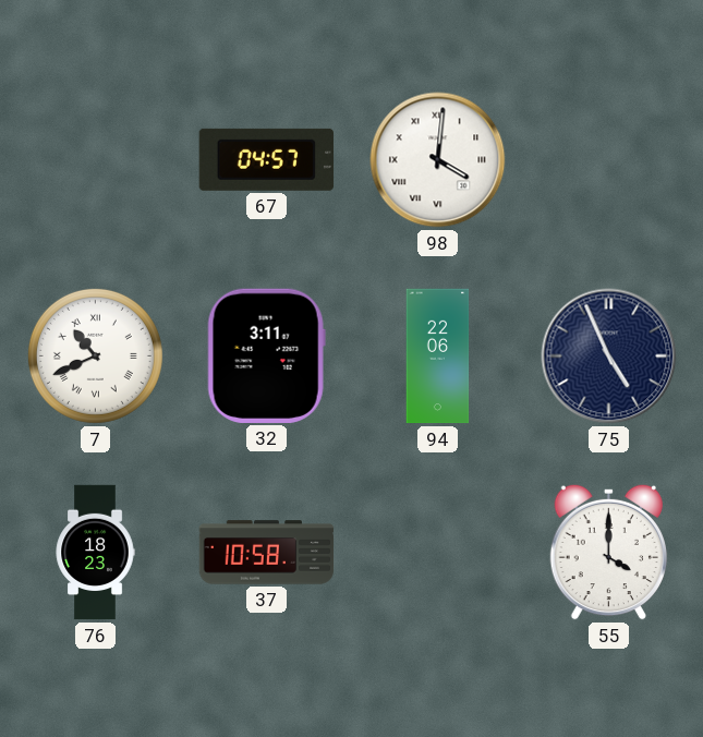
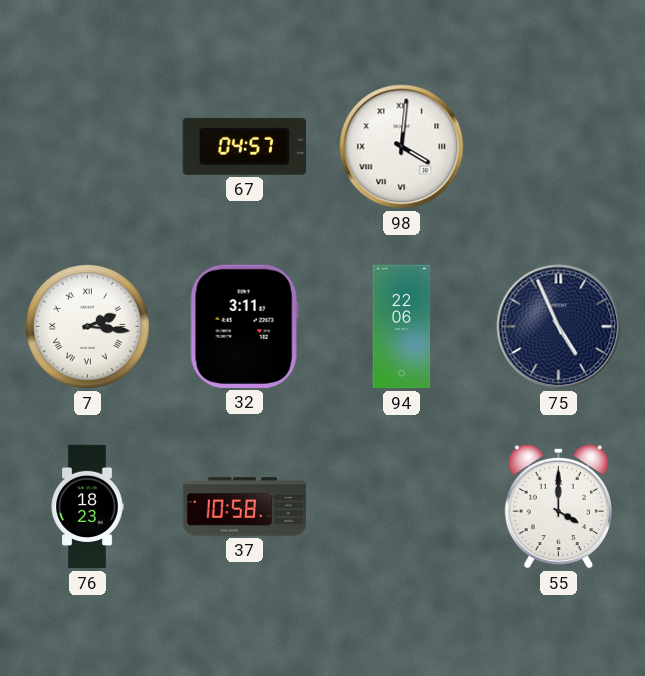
7: 10:41 -> 2:16
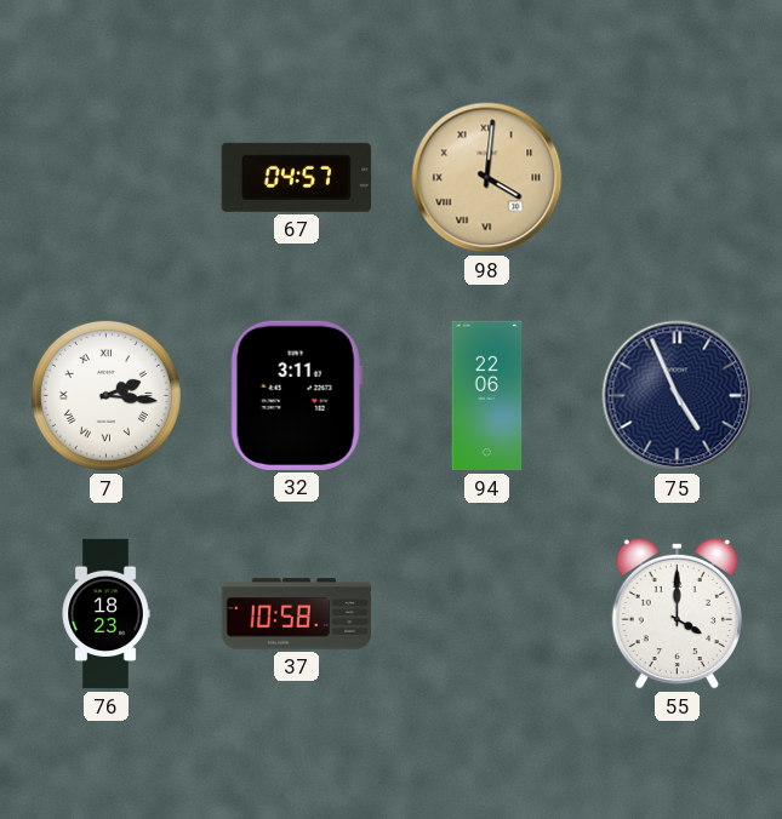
98 dial: white -> champagne
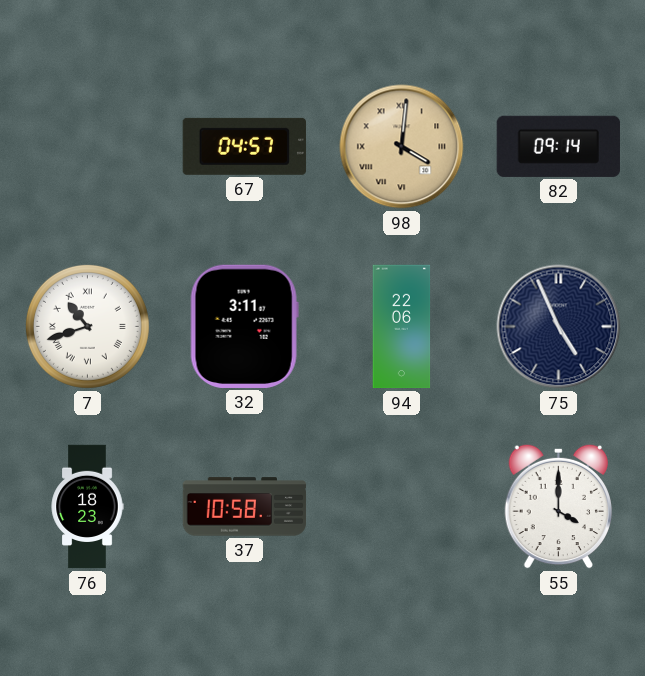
82: none -> 09:14
7: 2:16 -> 10:42
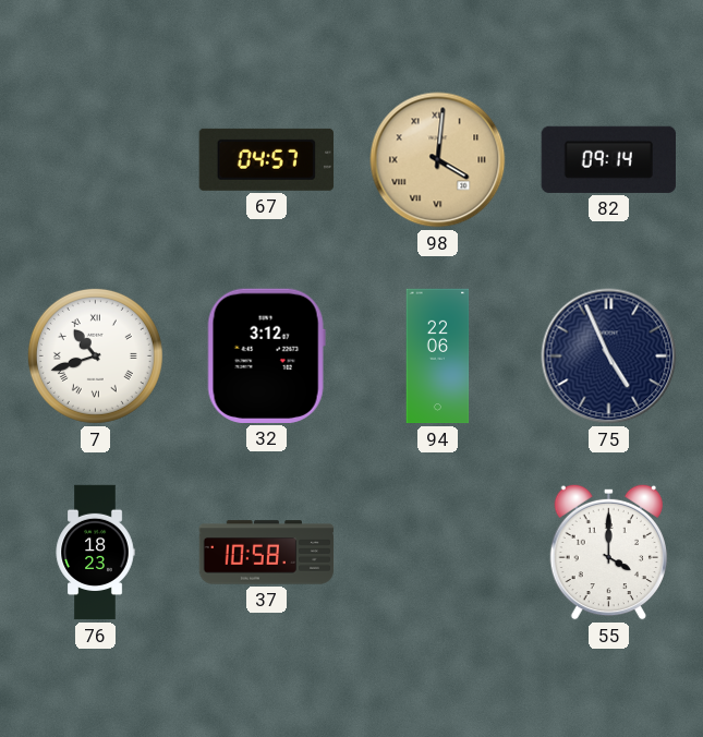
32: 3:11 -> 3:12
